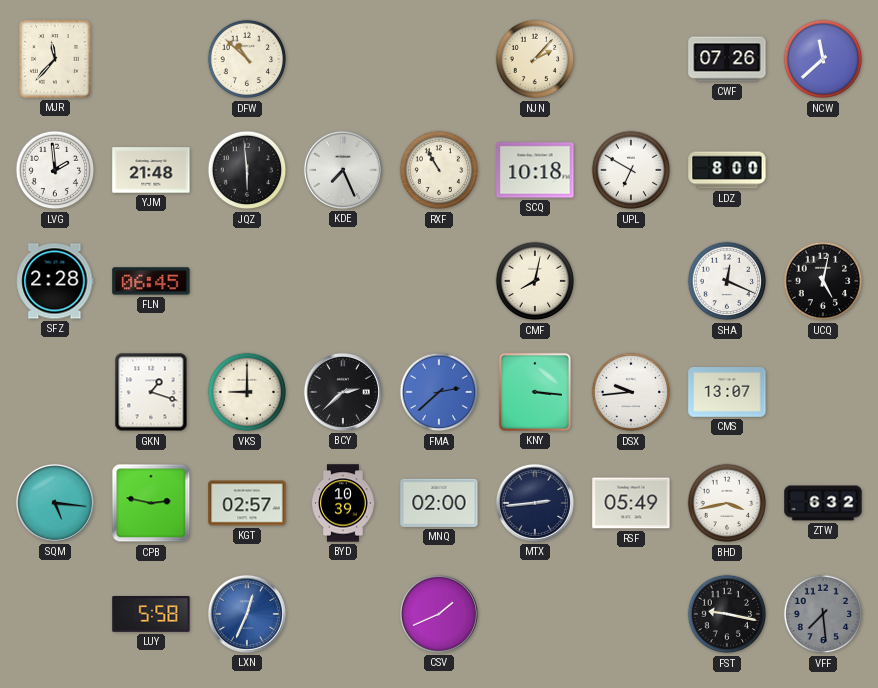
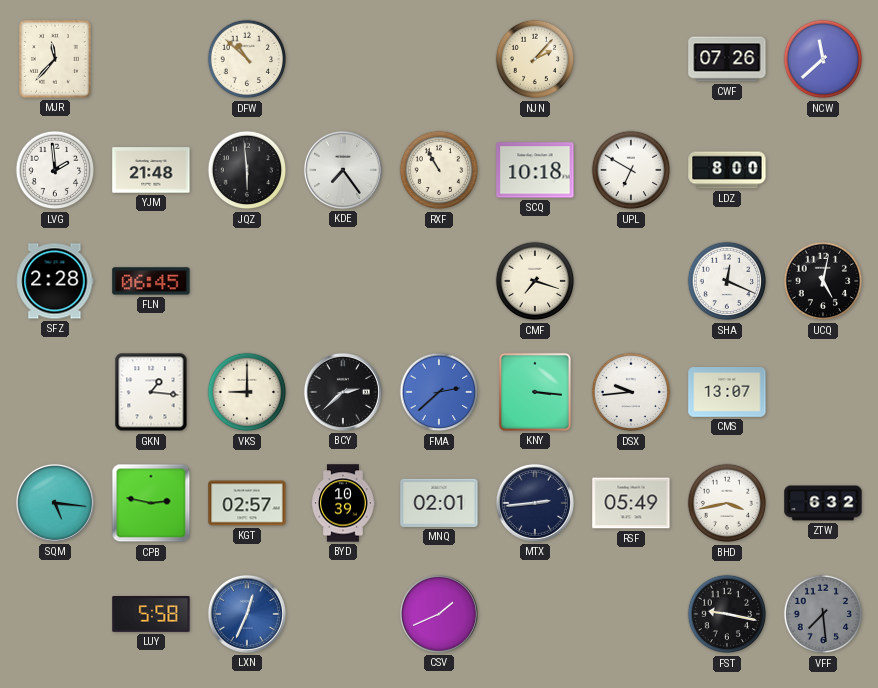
KDE: 7:26 -> 7:24
CMF: 8:02 -> 7:18
GKN: 1:18 -> 1:16
MNQ: 02:00 -> 02:01
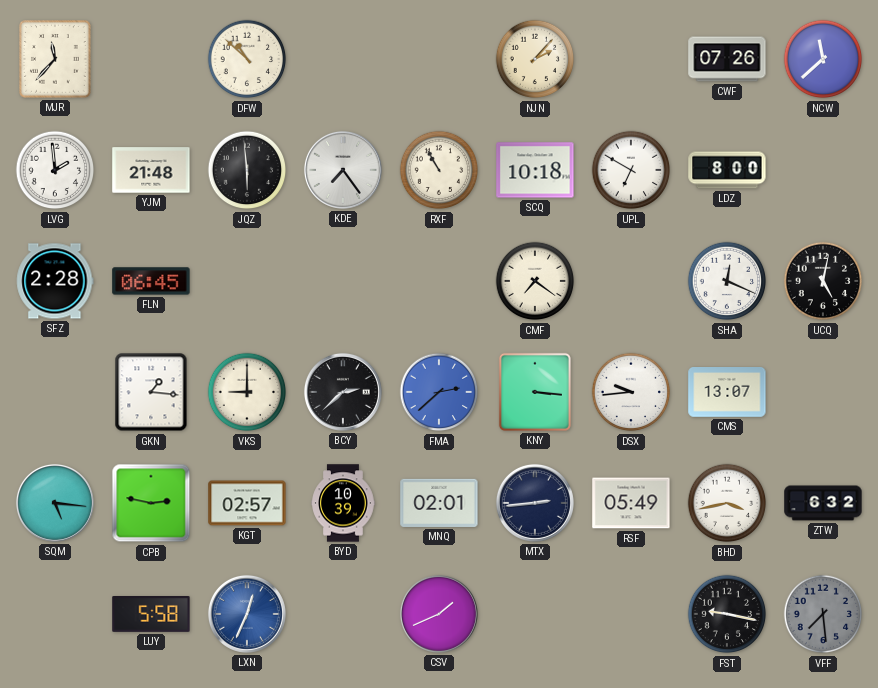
CMF: 7:18 -> 7:21
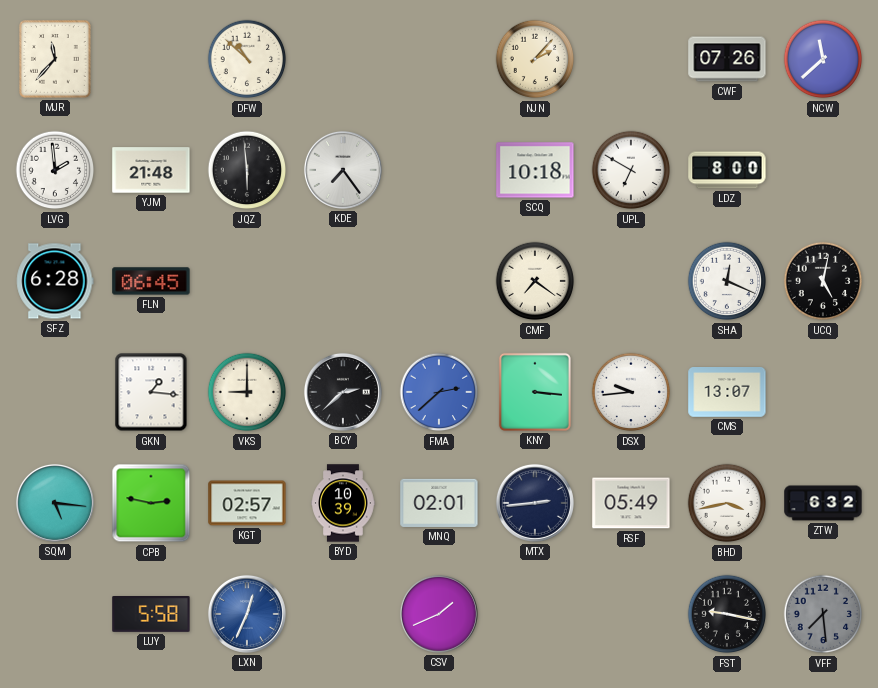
RXF: 10:55 -> none
SFZ: 2:28 -> 6:28
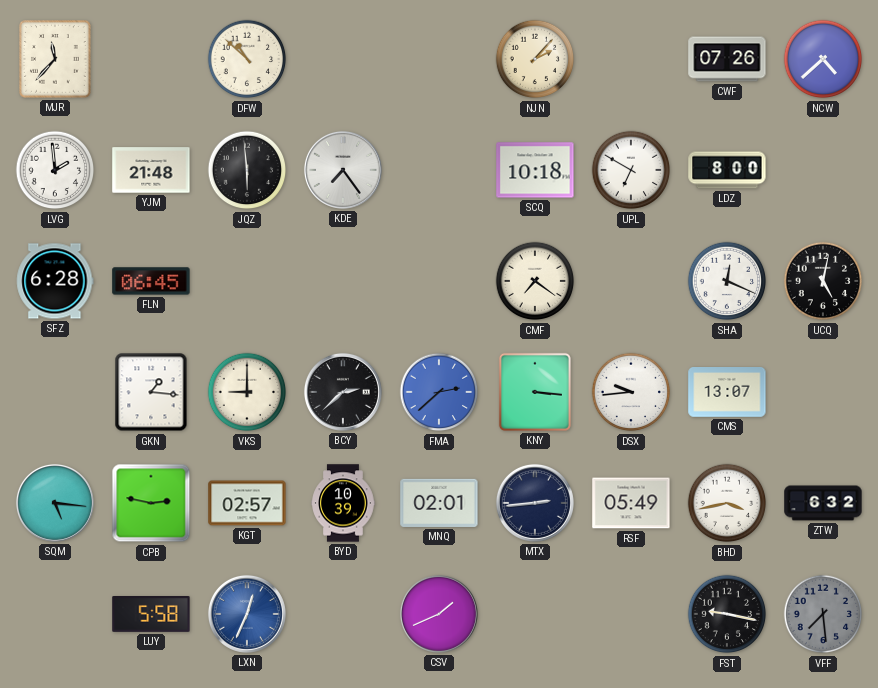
NCW: 11:38 -> 4:38
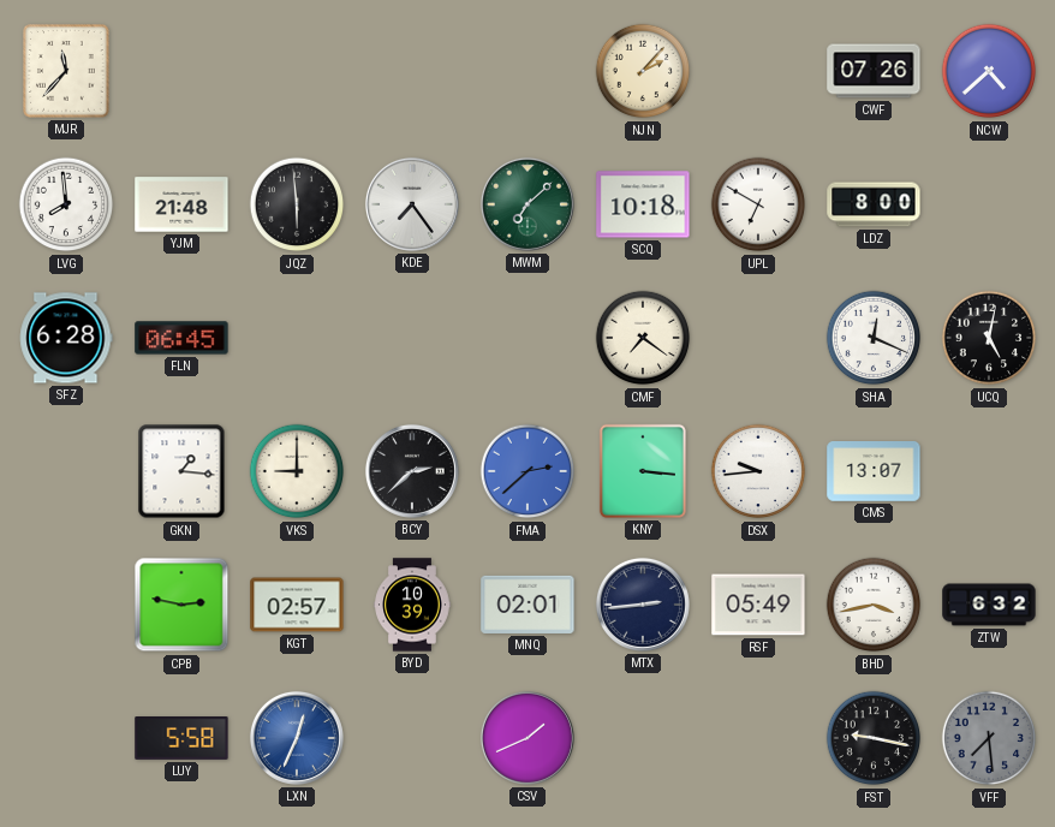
DFW: 10:52 -> none
LVG: 1:59 -> 7:59
MWM: none -> 7:08
SQM: 5:16 -> none
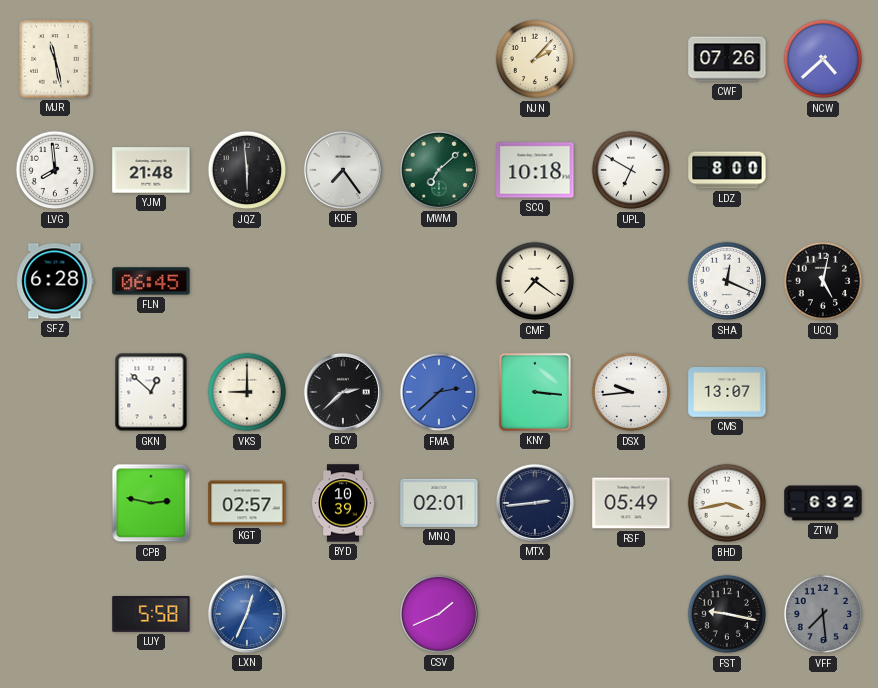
MJR: 11:37 -> 11:28
GKN: 1:16 -> 12:52
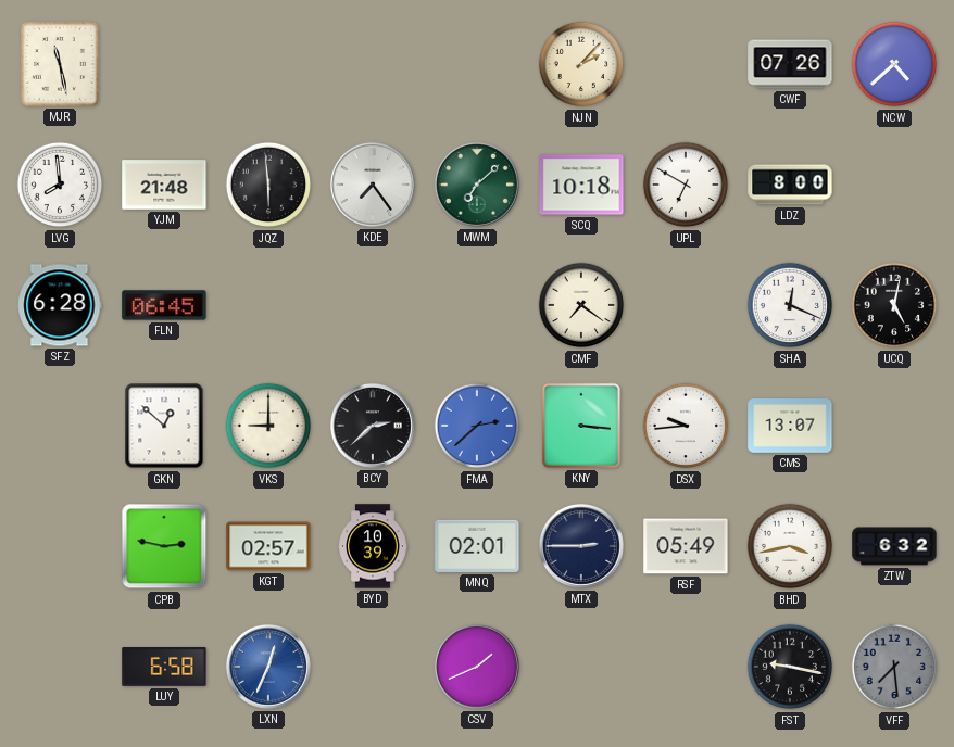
MTX: 2:44 -> 2:45
LUY: 5:58 -> 6:58
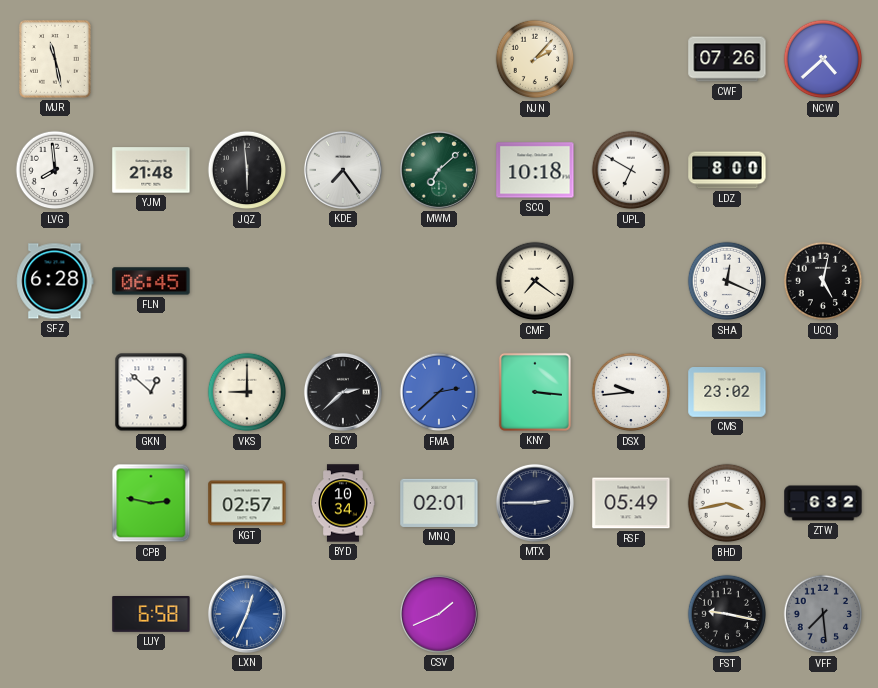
CMS: 13:07 -> 23:02
BYD: 10:39 -> 10:34
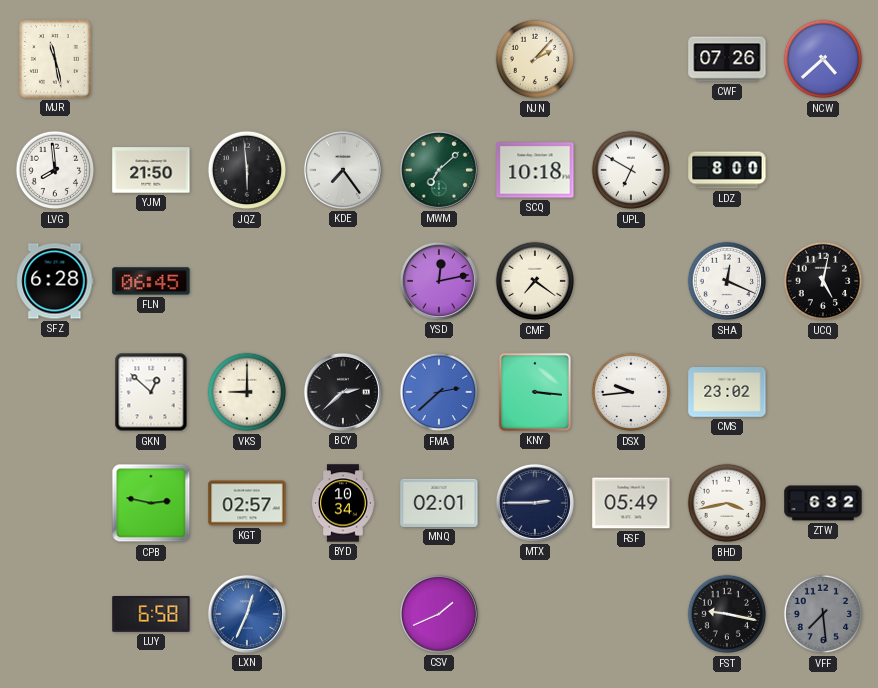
YJM: 21:48 -> 21:50
YSD: none -> 12:13
